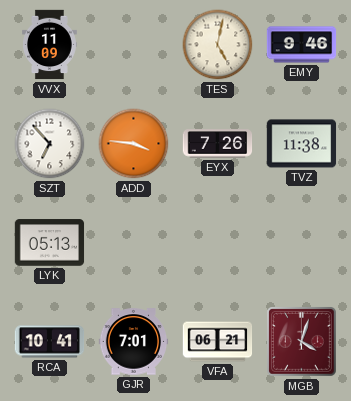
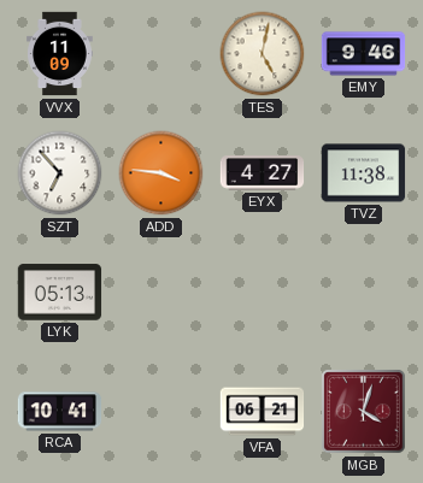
EYX: 7:26 -> 4:27
GJR: 7:01 -> none
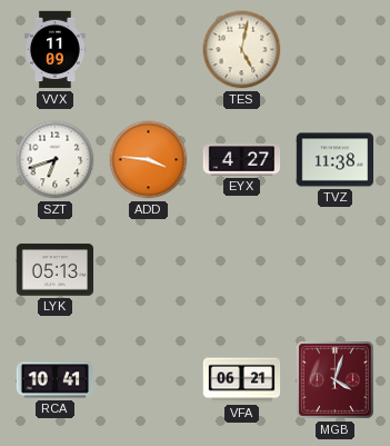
EMY: 9:46 -> none
SZT: 6:53 -> 6:42
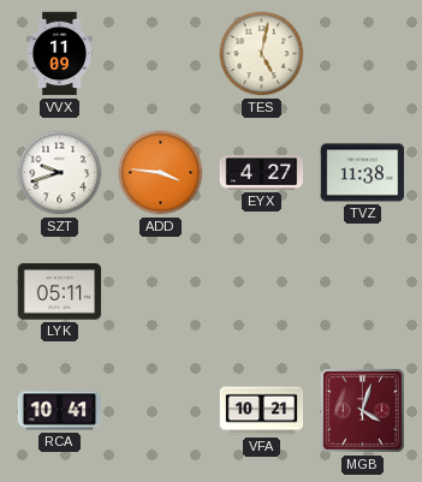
SZT: 6:42 -> 9:42
LYK: 05:13 -> 05:11
VFA: 06:21 -> 10:21
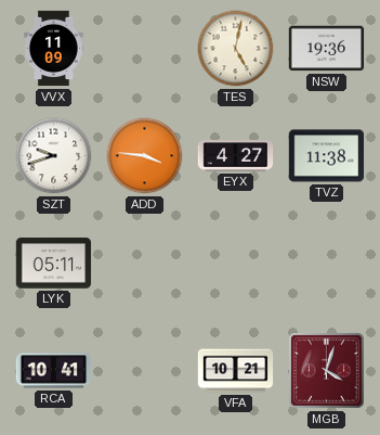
NSW: none -> 19:36
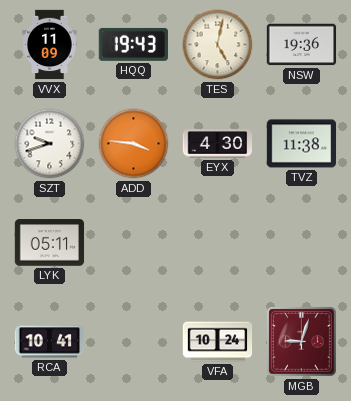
HQQ: none -> 19:43
EYX: 4:27 -> 4:30
VFA: 10:21 -> 10:24
MGB: 4:03 -> 9:03
